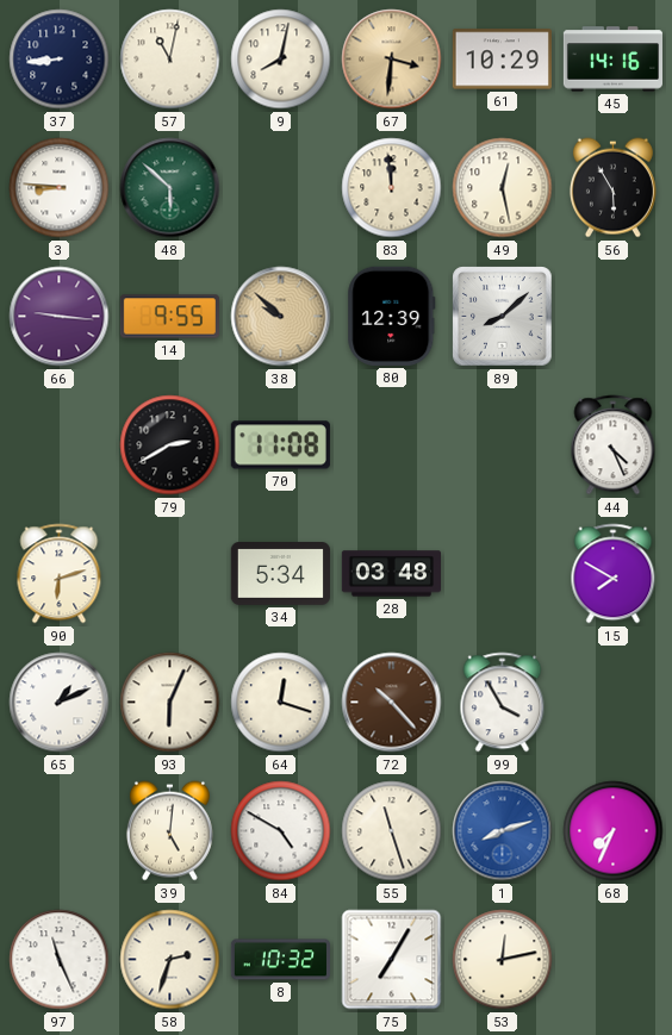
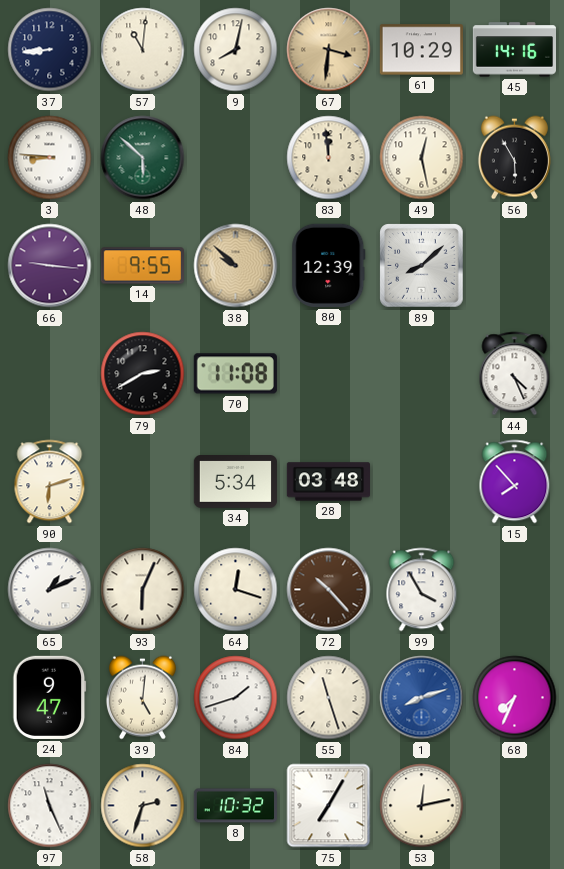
57: 11:02 -> 11:01
15: 7:50 -> 7:53
24: none -> 9:47
84: 4:50 -> 1:42
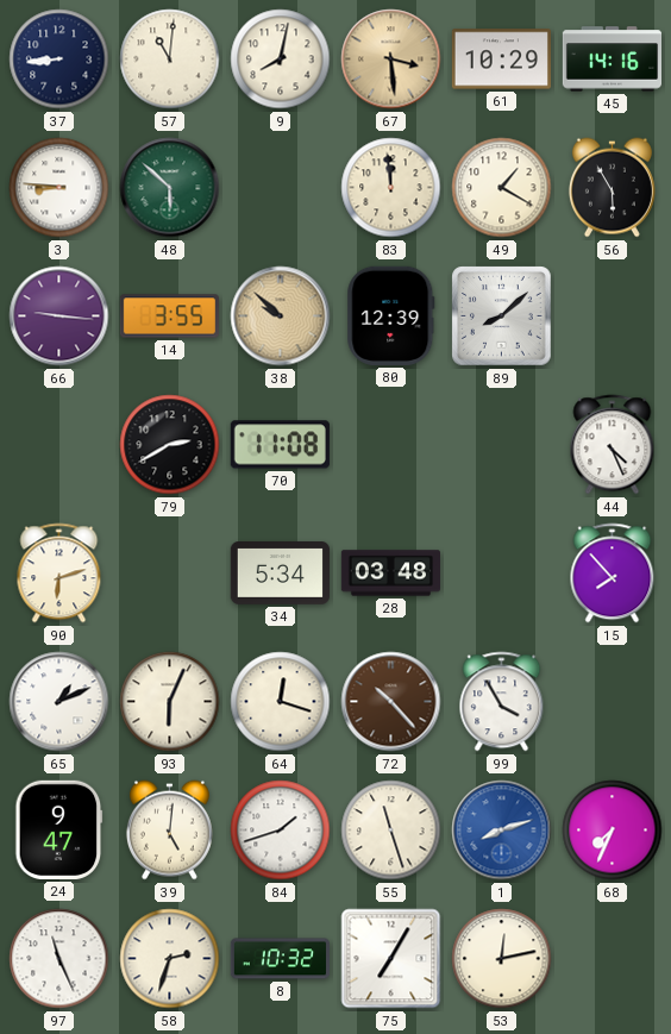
67: 3:31 -> 3:29
49: 12:28 -> 1:20
14: 9:55 -> 3:55
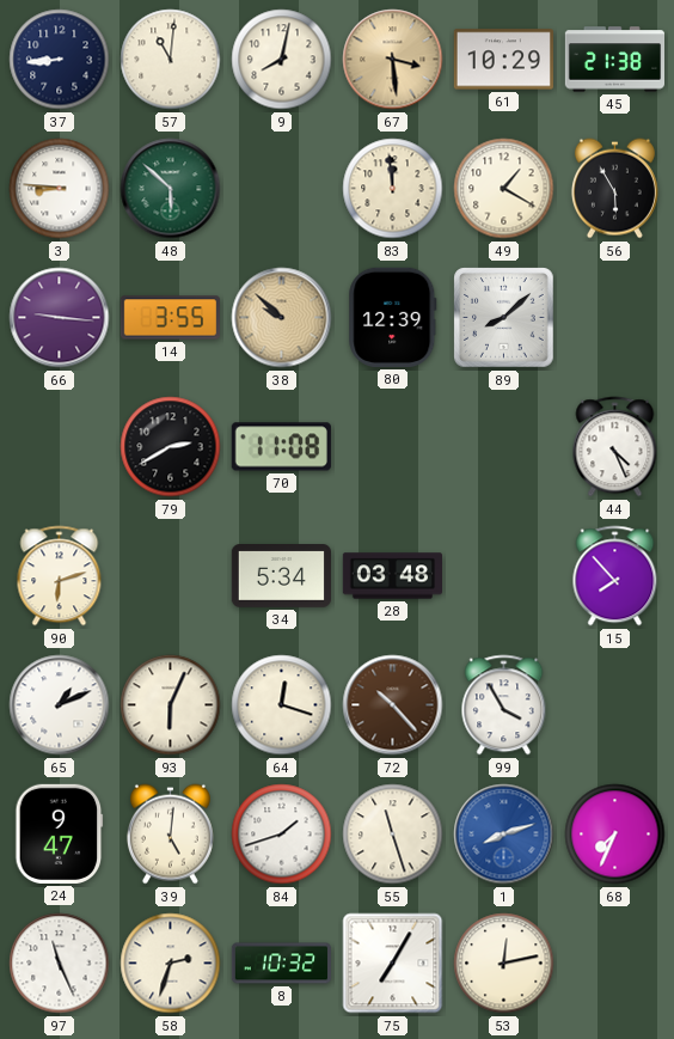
45: 14:16 -> 21:38
